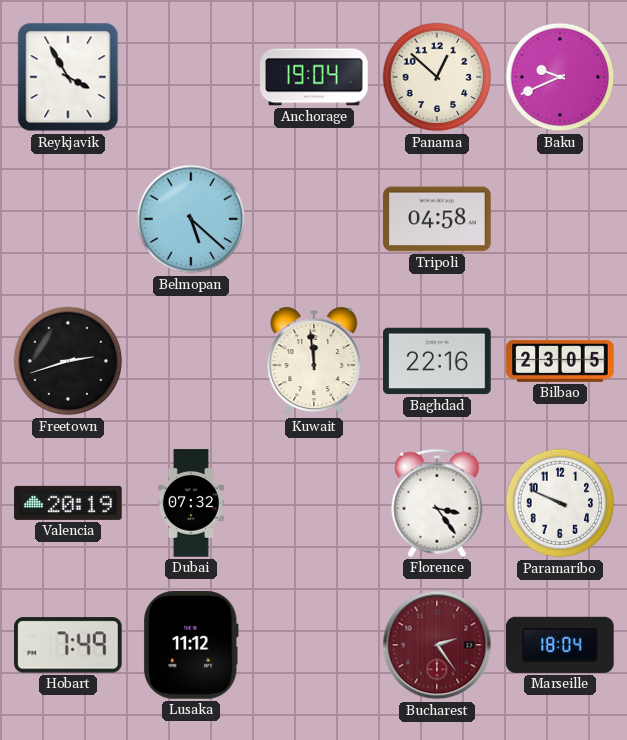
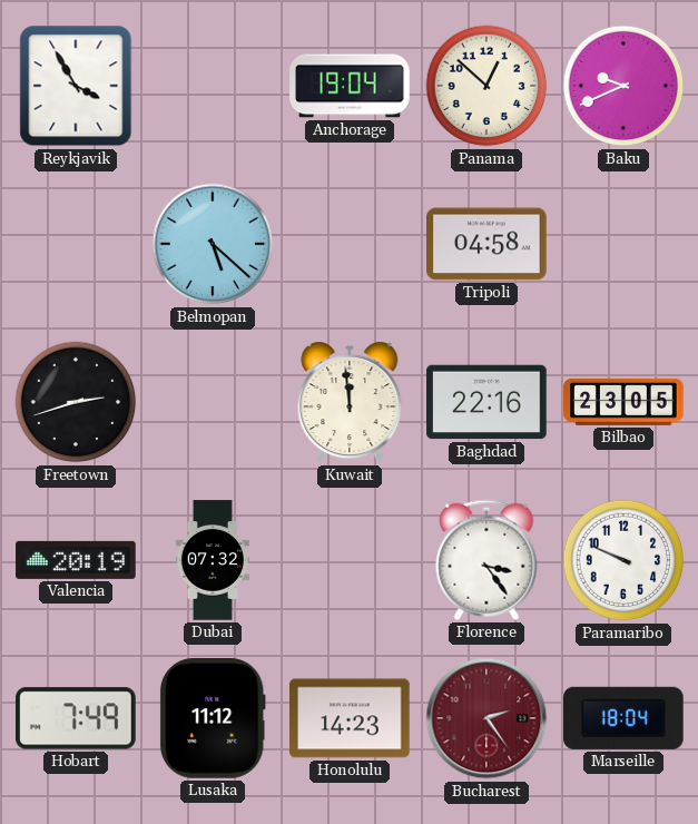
Honolulu: none -> 14:23
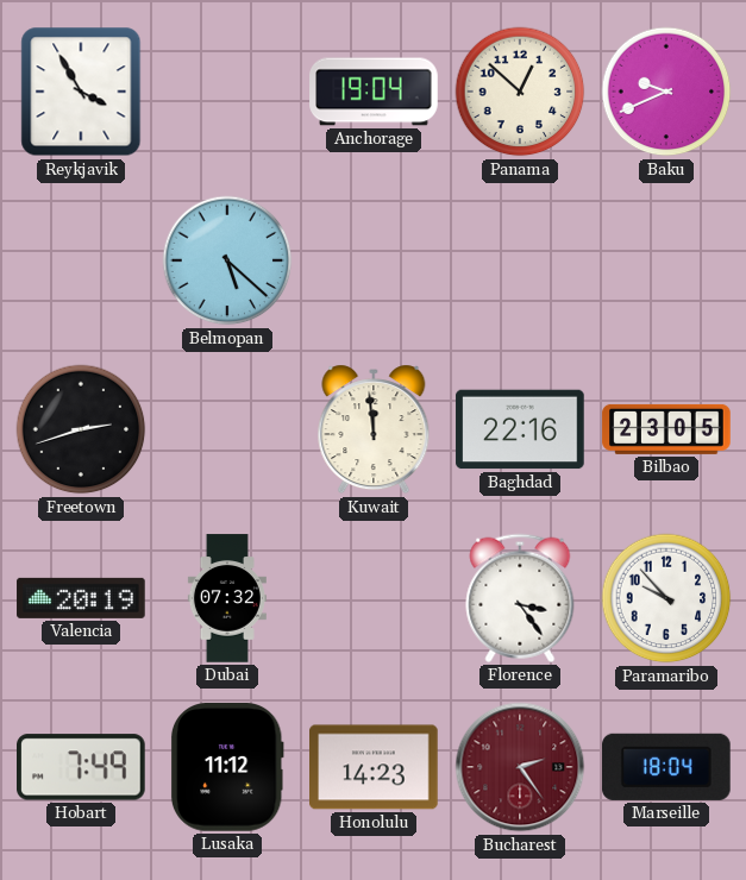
Tripoli: 04:58 -> none
Paramaribo: 9:49 -> 9:53
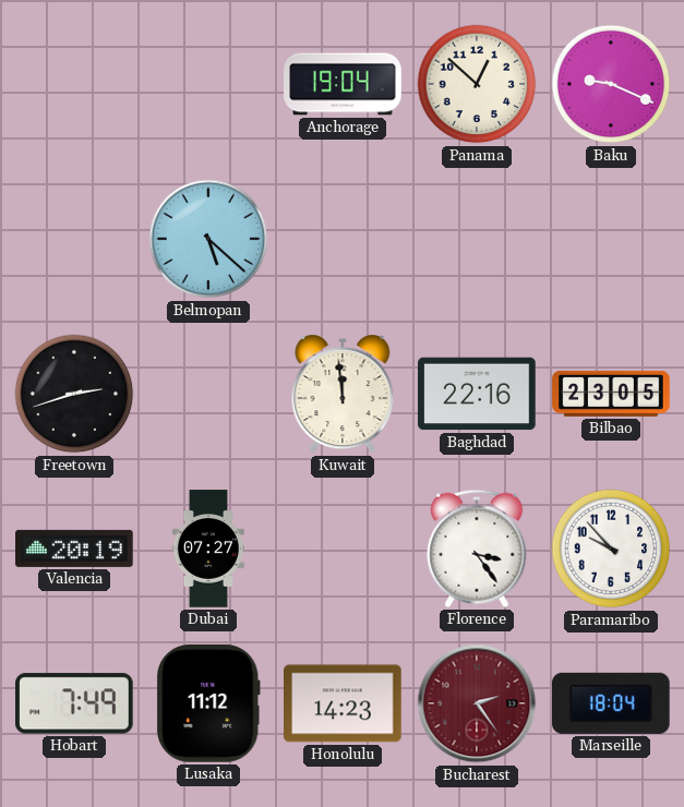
Reykjavik: 3:55 -> none
Baku: 9:41 -> 9:19
Dubai: 07:32 -> 07:27
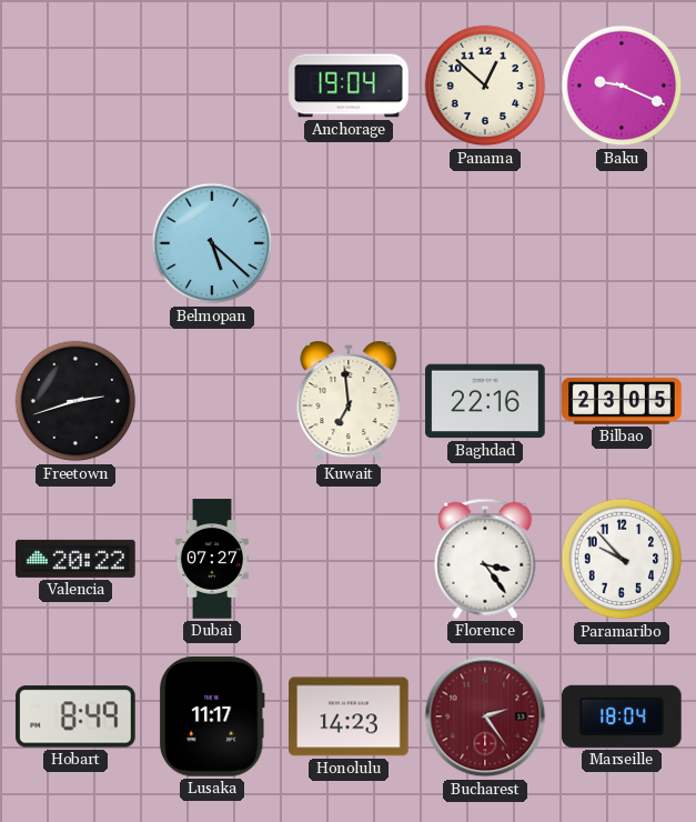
Kuwait: 11:59 -> 6:59
Valencia: 20:19 -> 20:22
Hobart: 7:49 -> 8:49
Lusaka: 11:12 -> 11:17
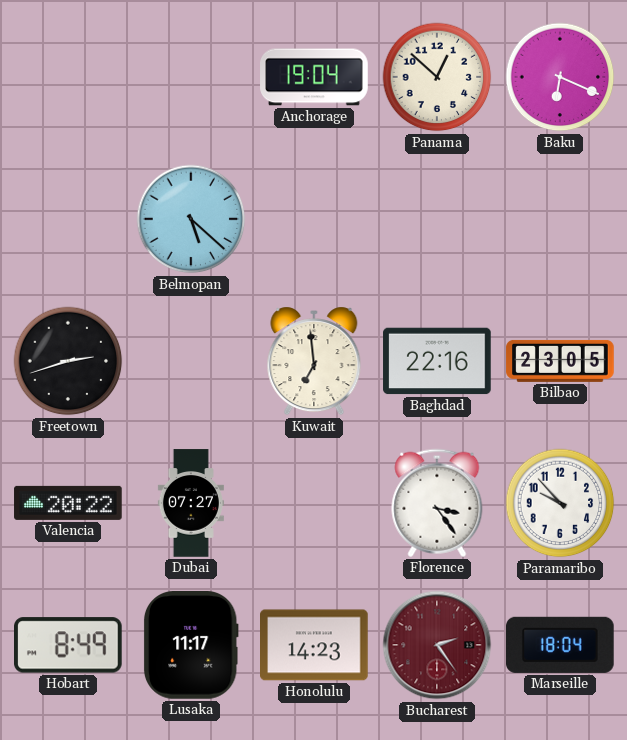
Baku: 9:19 -> 6:19
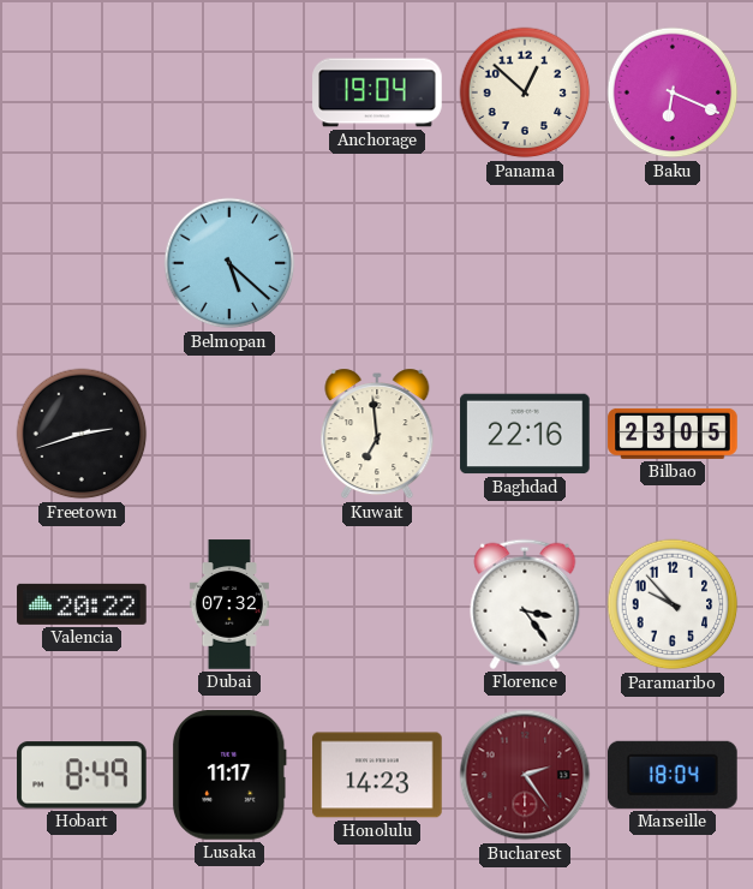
Dubai: 07:27 -> 07:32
